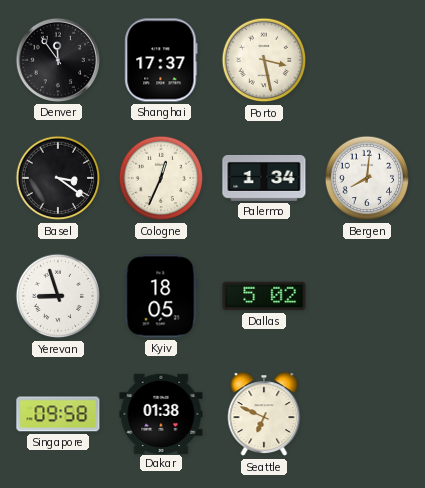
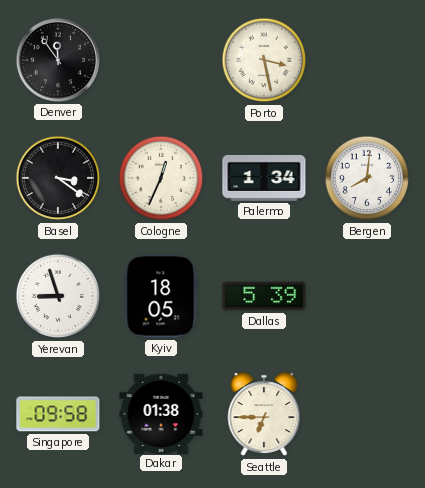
Shanghai: 17:37 -> none
Dallas: 5:02 -> 5:39
Seattle: 6:49 -> 6:45
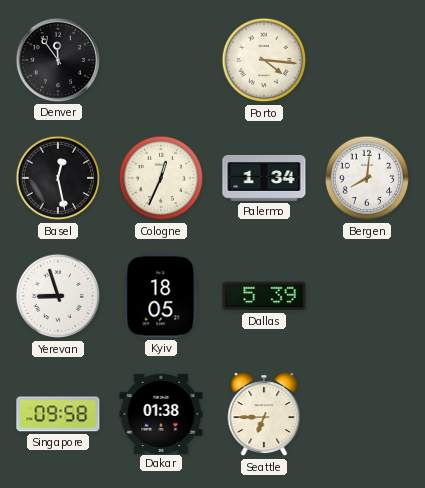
Porto: 3:28 -> 4:16
Basel: 3:21 -> 12:28
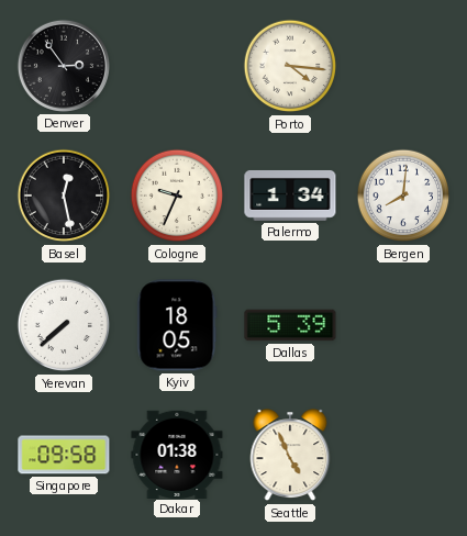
Denver: 11:54 -> 2:54
Cologne: 12:34 -> 9:34
Yerevan: 8:57 -> 7:38
Seattle: 6:45 -> 4:56
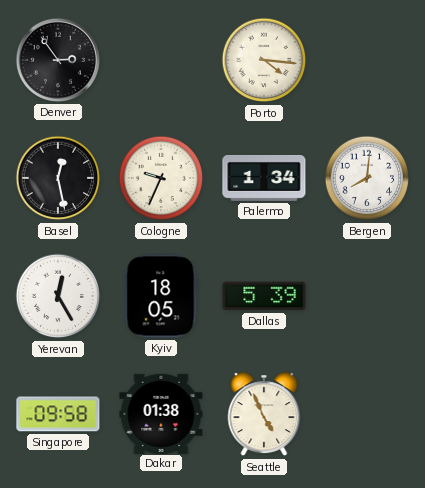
Yerevan: 7:38 -> 12:25
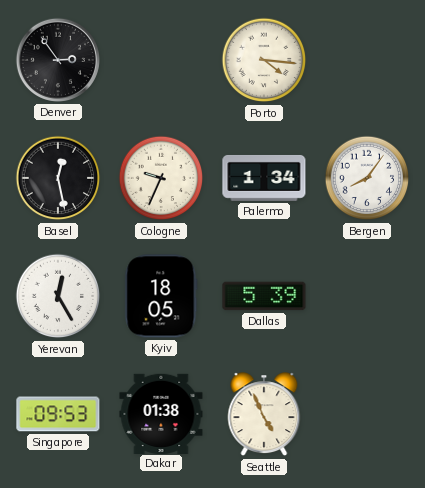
Bergen: 8:01 -> 8:06
Singapore: 09:58 -> 09:53
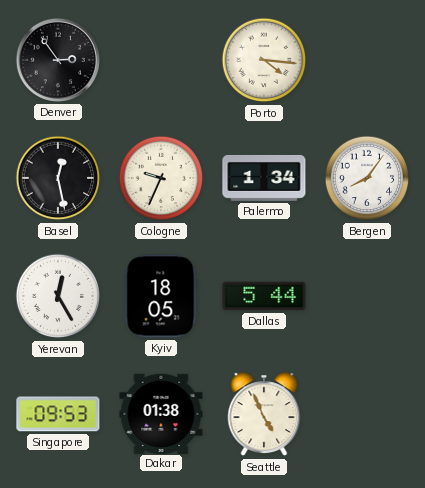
Dallas: 5:39 -> 5:44
